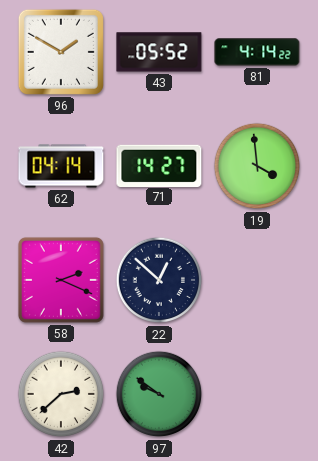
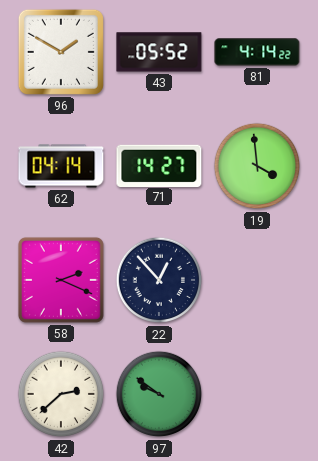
22: 12:52 -> 12:53
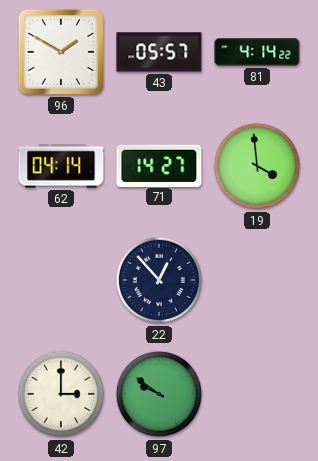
43: 05:52 -> 05:57
58: 2:19 -> none
42: 2:38 -> 3:00
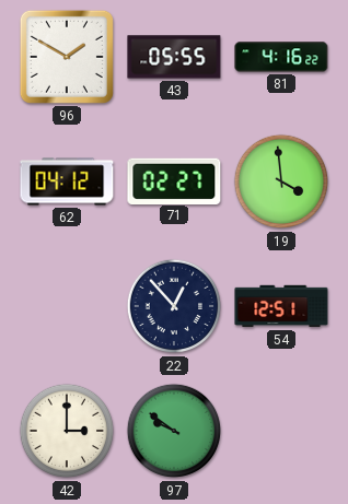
43: 05:57 -> 05:55
81: 4:14 -> 4:16
62: 04:14 -> 04:12
71: 14:27 -> 02:27
54: none -> 12:51
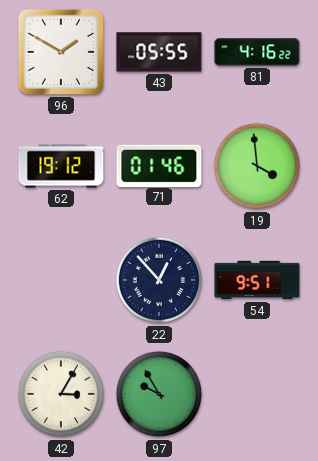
62: 04:12 -> 19:12
71: 02:27 -> 01:46
54: 12:51 -> 9:51
42: 3:00 -> 3:05
97: 9:51 -> 9:55
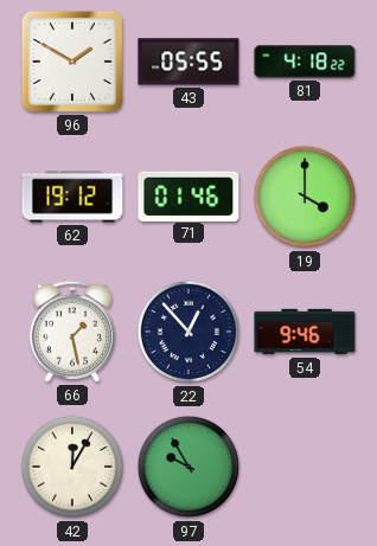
81: 4:16 -> 4:18
19: 3:59 -> 4:00
66: none -> 1:28
54: 9:51 -> 9:46
42: 3:05 -> 12:05
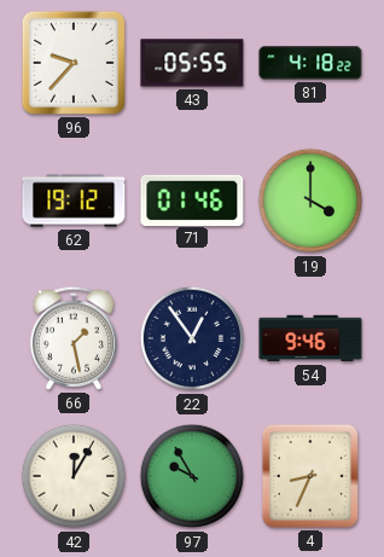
96: 1:50 -> 9:37
22: 12:53 -> 12:54
4: none -> 8:34
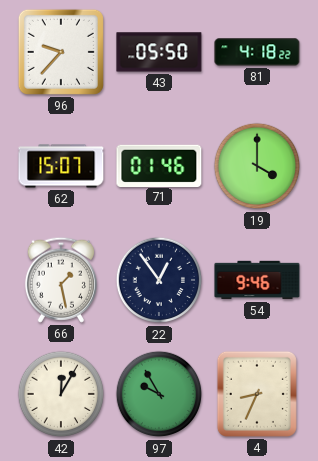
43: 05:55 -> 05:50
62: 19:12 -> 15:07
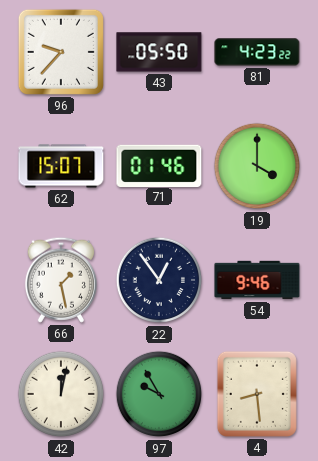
81: 4:18 -> 4:23
42: 12:05 -> 12:02
4: 8:34 -> 8:29
